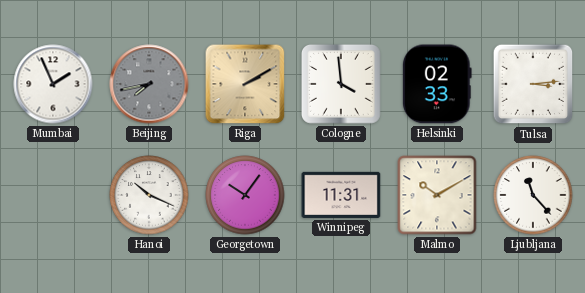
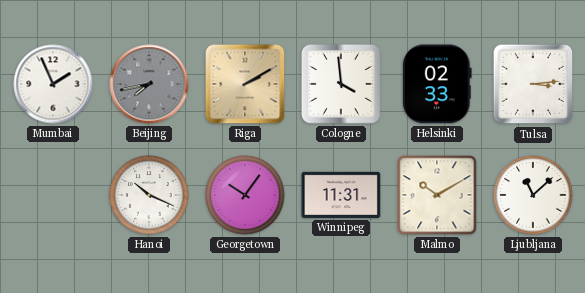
Ljubljana: 11:23 -> 11:08
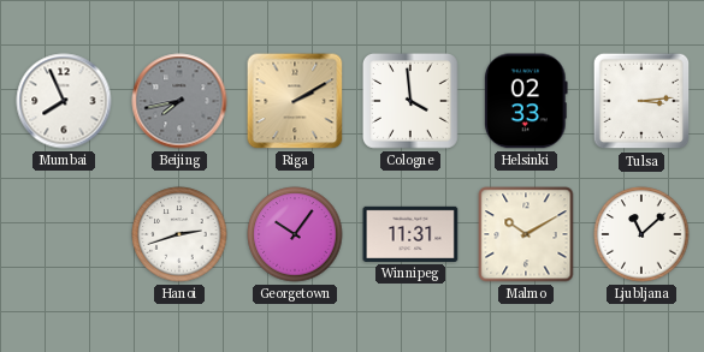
Mumbai: 1:56 -> 7:56
Hanoi: 10:19 -> 2:42
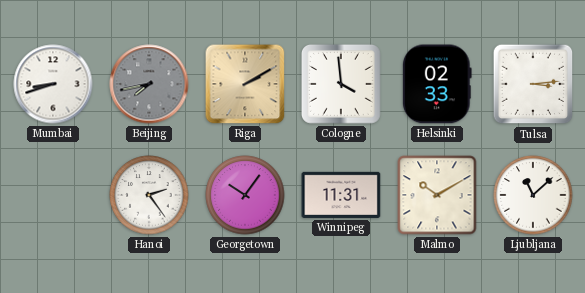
Mumbai: 7:56 -> 8:42
Hanoi: 2:42 -> 2:24
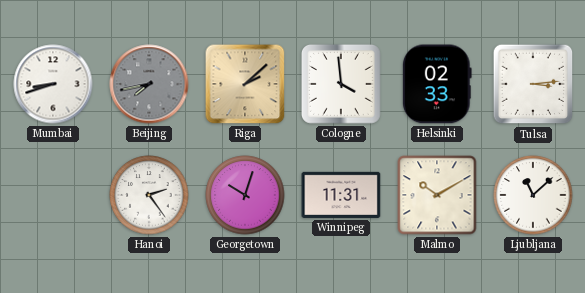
Riga: 2:10 -> 2:08
Georgetown: 10:06 -> 10:03
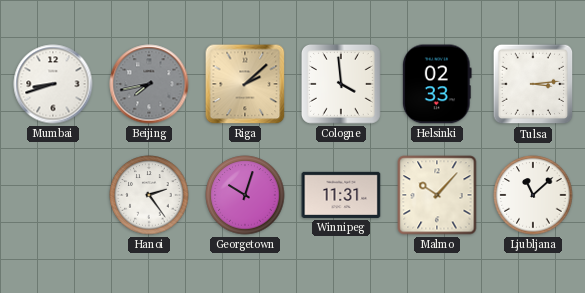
Malmo: 10:10 -> 10:07
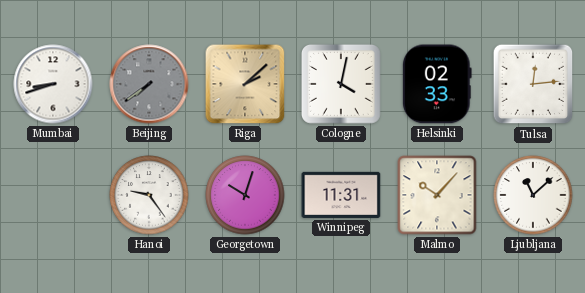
Beijing: 7:43 -> 7:39
Cologne: 3:59 -> 4:02
Tulsa: 3:14 -> 12:14
Hanoi: 2:24 -> 9:24
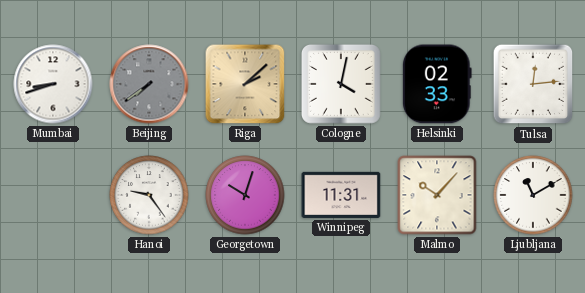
Ljubljana: 11:08 -> 11:10
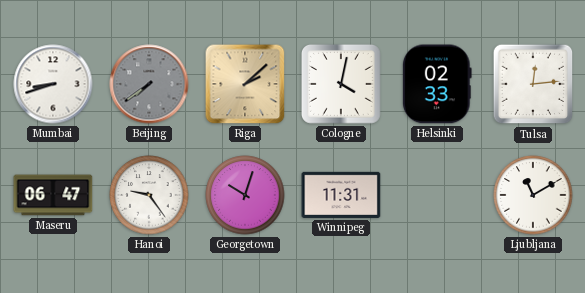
Maseru: none -> 06:47
Malmo: 10:07 -> none
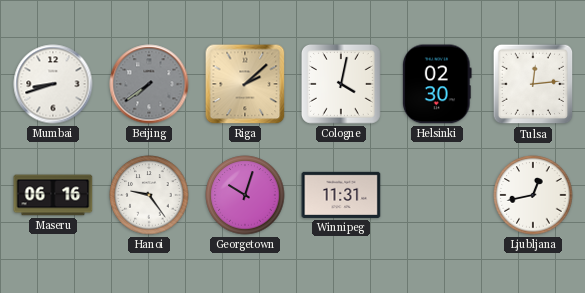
Helsinki: 02:33 -> 02:30
Maseru: 06:47 -> 06:16
Ljubljana: 11:10 -> 12:43
